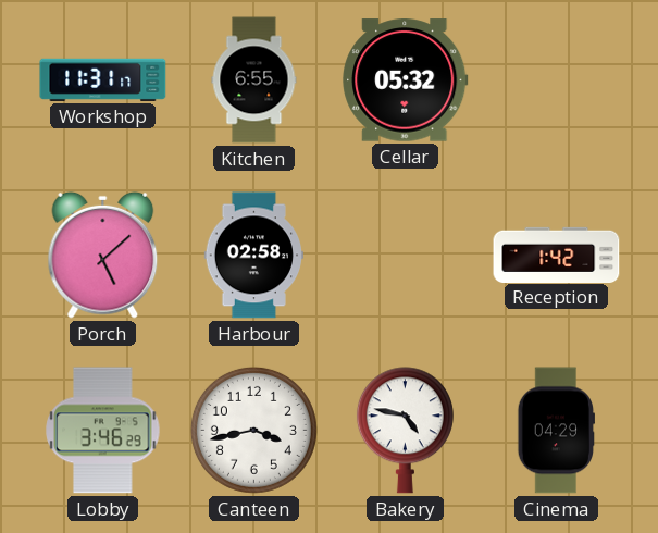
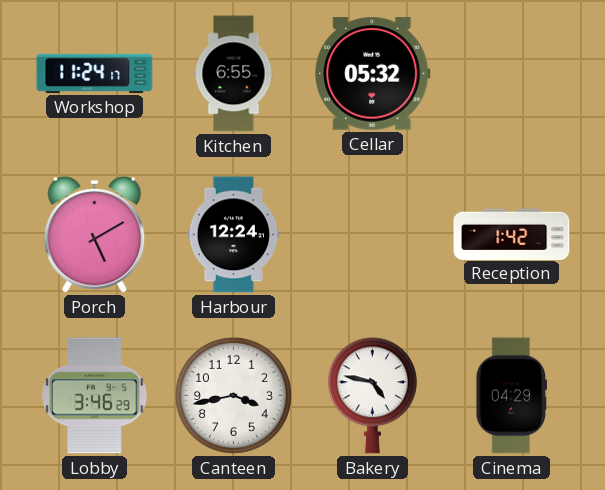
Workshop: 11:31 -> 11:24
Porch: 5:08 -> 5:10
Harbour: 02:58 -> 12:24
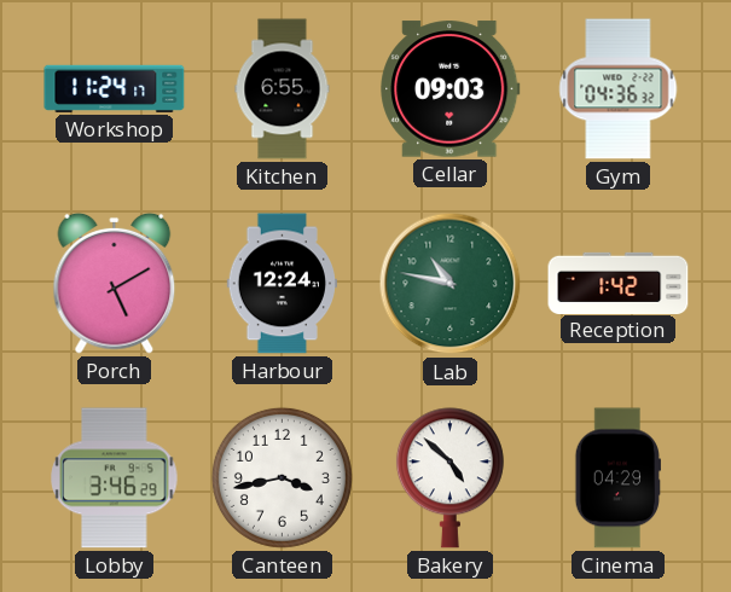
Cellar: 05:32 -> 09:03
Gym: none -> 04:36
Lab: none -> 10:47
Bakery: 4:47 -> 4:52
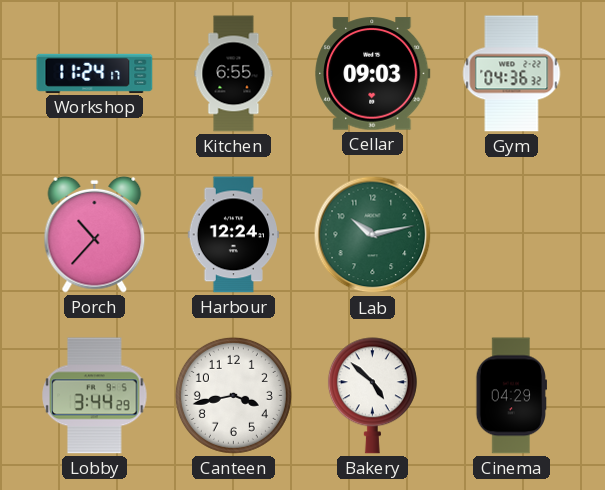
Porch: 5:10 -> 10:37
Lab: 10:47 -> 10:13
Reception: 1:42 -> none
Lobby: 3:46 -> 3:44
